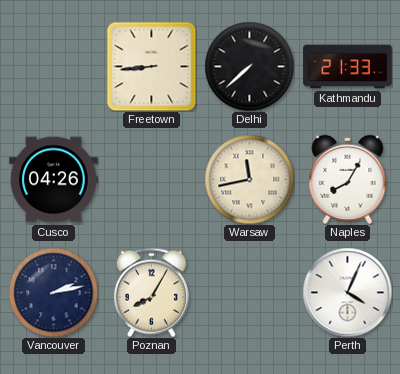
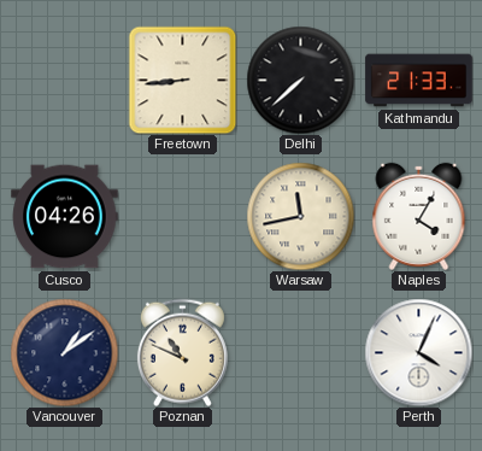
Naples: 8:05 -> 4:05
Vancouver: 2:13 -> 1:09
Poznan: 8:05 -> 10:49
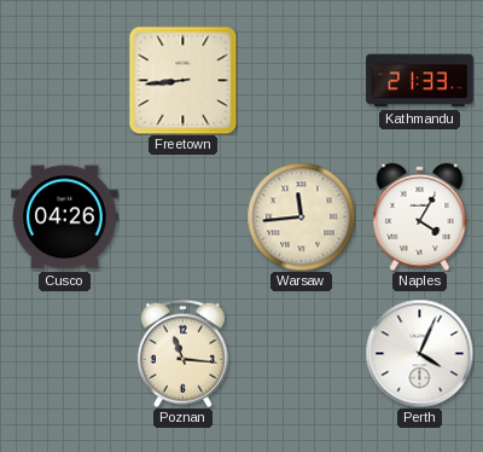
Delhi: 7:38 -> none
Warsaw: 11:43 -> 11:44
Vancouver: 1:09 -> none
Poznan: 10:49 -> 11:16
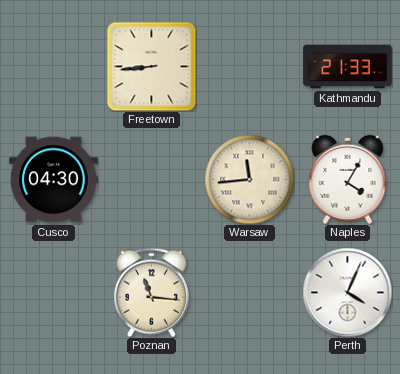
Cusco: 04:26 -> 04:30
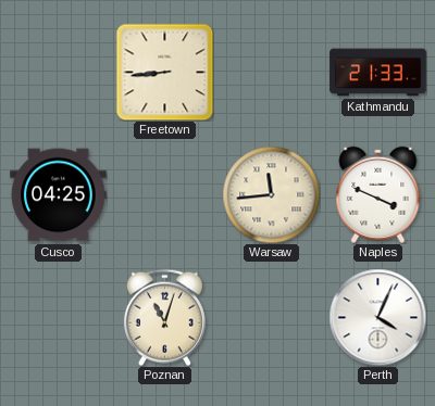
Cusco: 04:30 -> 04:25
Naples: 4:05 -> 3:49
Poznan: 11:16 -> 11:03
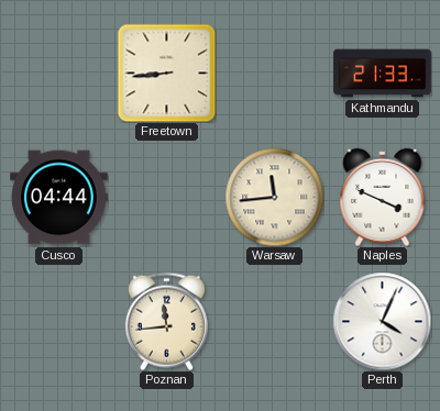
Cusco: 04:25 -> 04:44
Poznan: 11:03 -> 11:44
